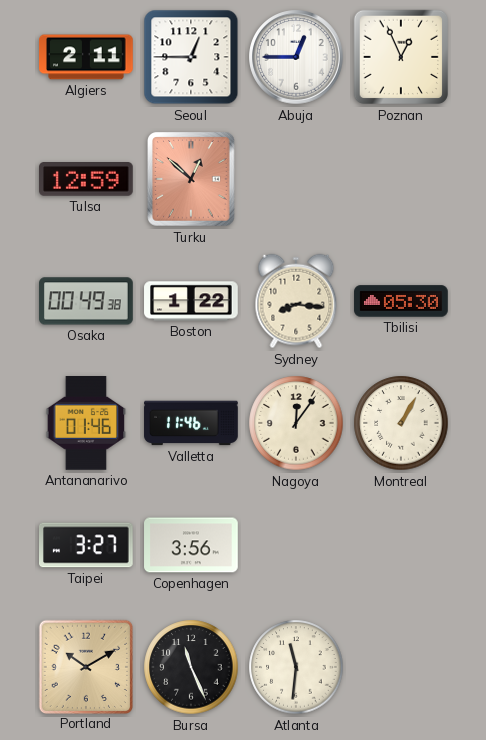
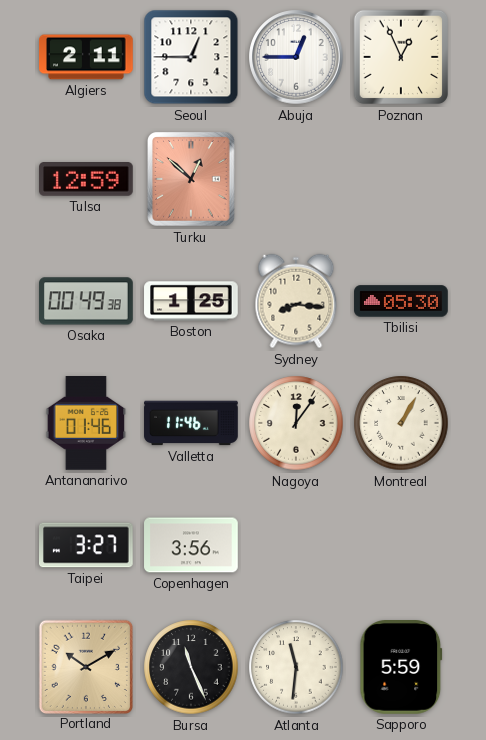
Boston: 1:22 -> 1:25
Sapporo: none -> 5:59
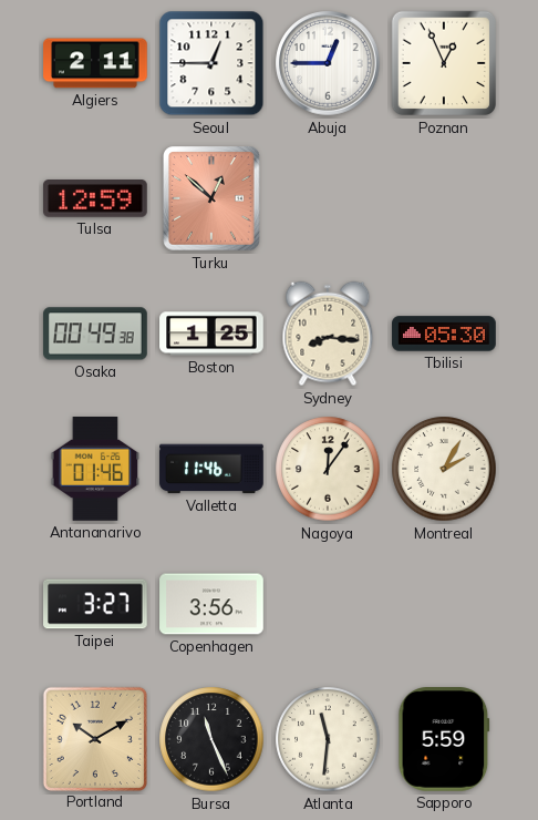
Montreal: 1:05 -> 2:05
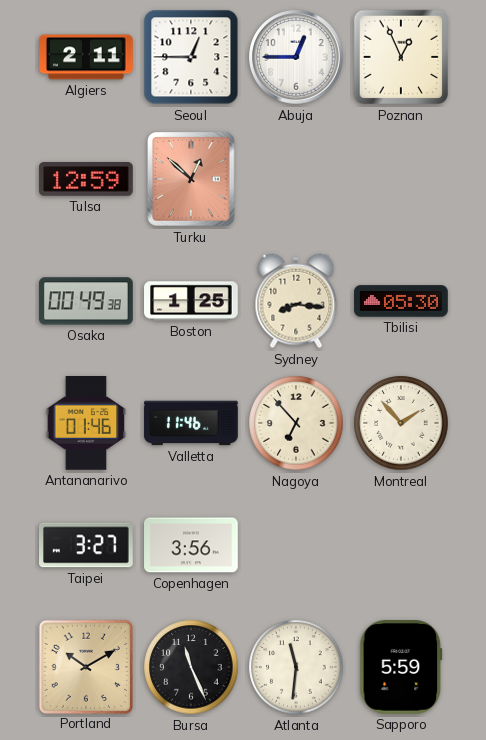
Nagoya: 12:06 -> 6:53
Montreal: 2:05 -> 1:53
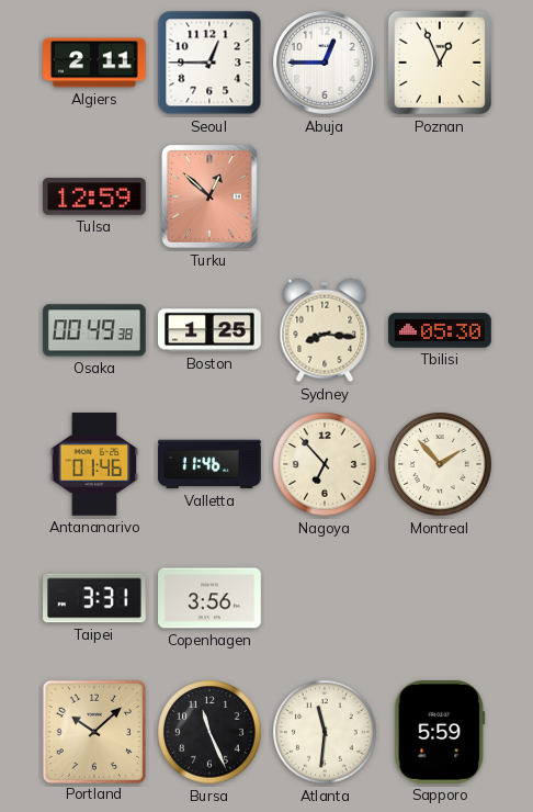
Taipei: 3:27 -> 3:31
Portland: 10:10 -> 10:08
